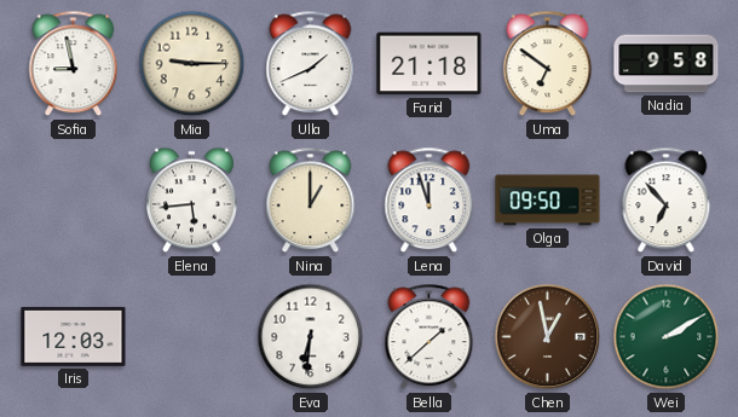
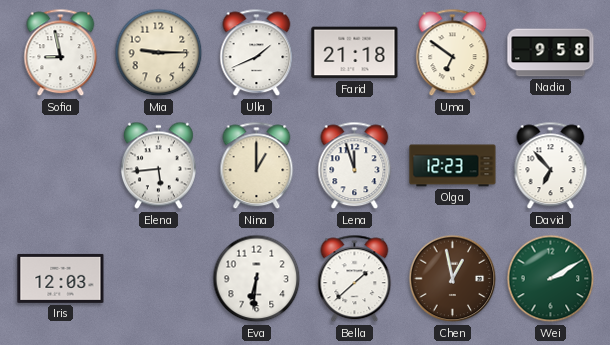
Olga: 09:50 -> 12:23
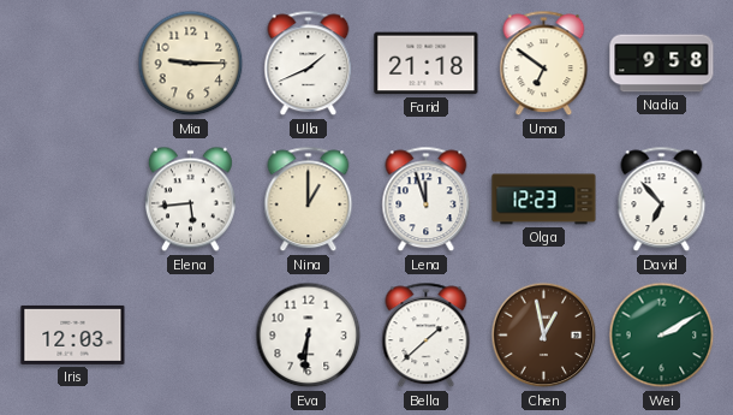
Sofia: 8:58 -> none
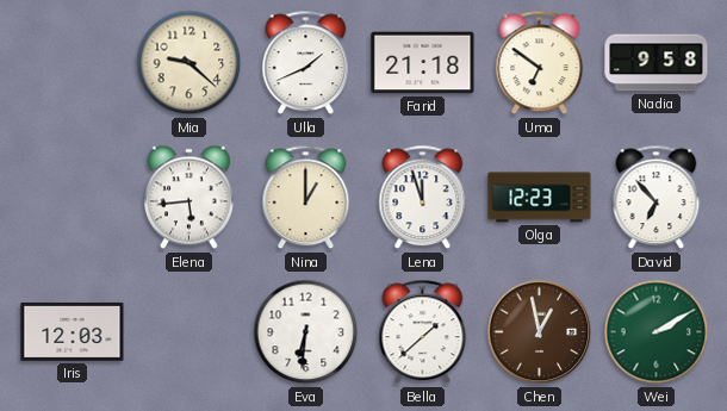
Mia: 9:15 -> 9:22
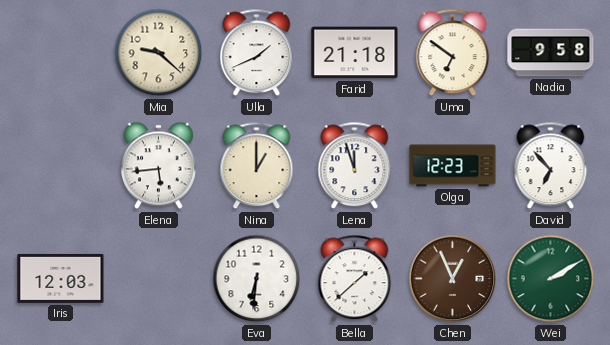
Chen: 12:58 -> 12:56
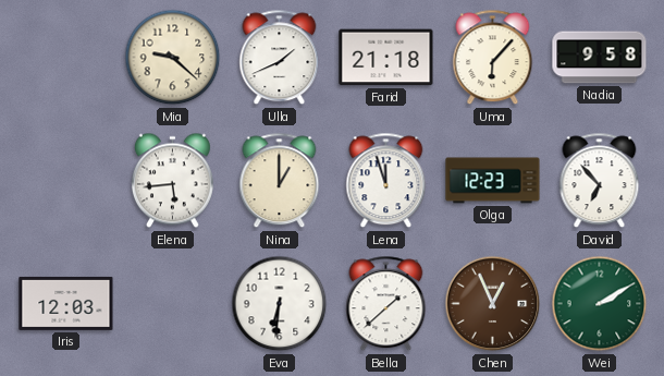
Uma: 6:51 -> 6:07
